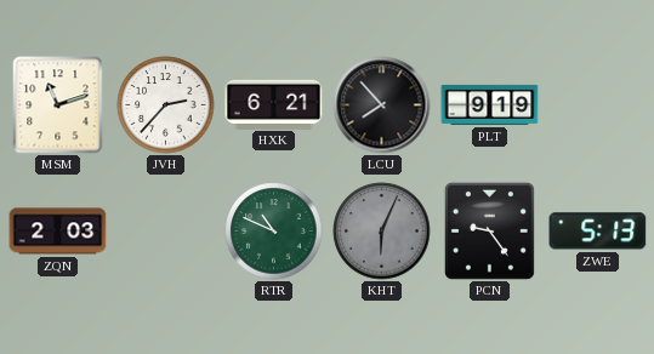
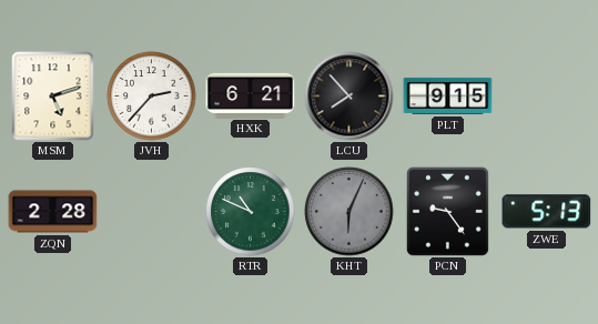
MSM: 11:12 -> 5:12
PLT: 9:19 -> 9:15
ZQN: 2:03 -> 2:28
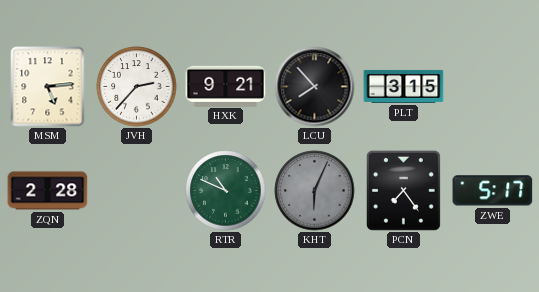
MSM: 5:12 -> 5:14
HXK: 6:21 -> 9:21
PLT: 9:15 -> 3:15
PCN: 9:24 -> 7:24
ZWE: 5:13 -> 5:17
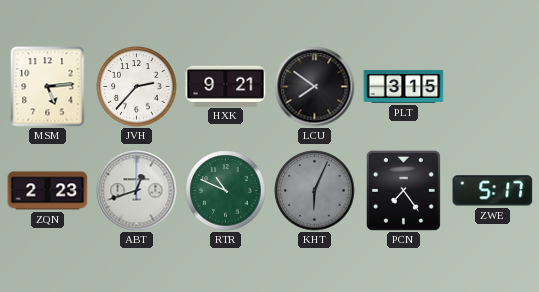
LCU: 7:53 -> 7:51
ZQN: 2:28 -> 2:23
ABT: none -> 12:42
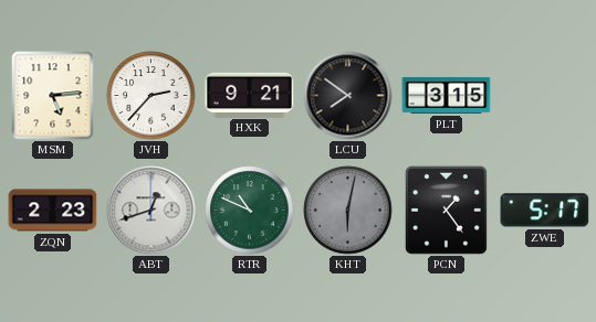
KHT: 6:04 -> 6:02
PCN: 7:24 -> 1:24
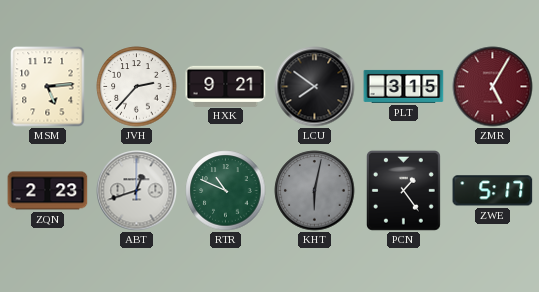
ZMR: none -> 5:05
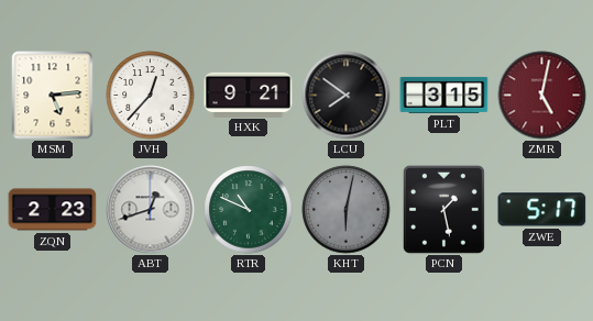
JVH: 2:37 -> 12:37
ZMR: 5:05 -> 5:02
PCN: 1:24 -> 1:28
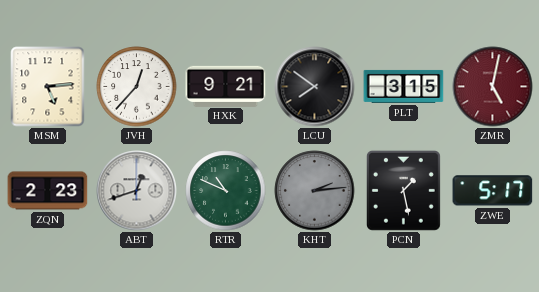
KHT: 6:02 -> 2:14
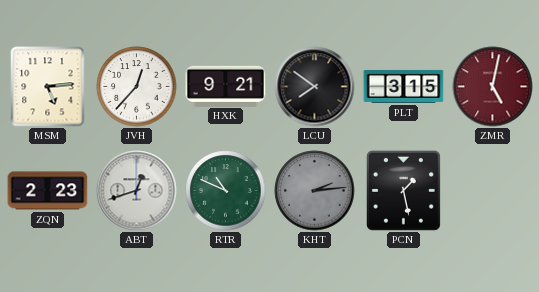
ZWE: 5:17 -> none
